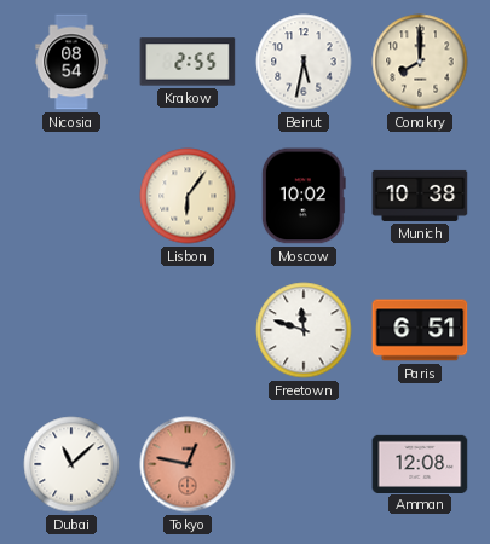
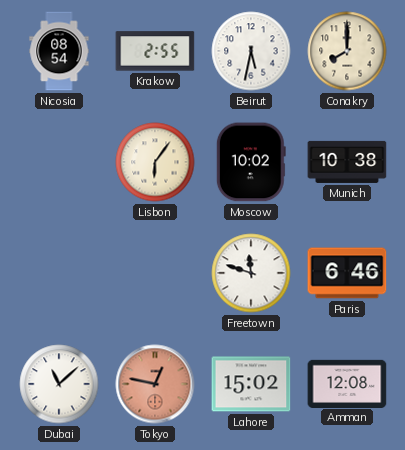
Paris: 6:51 -> 6:46
Lahore: none -> 15:02
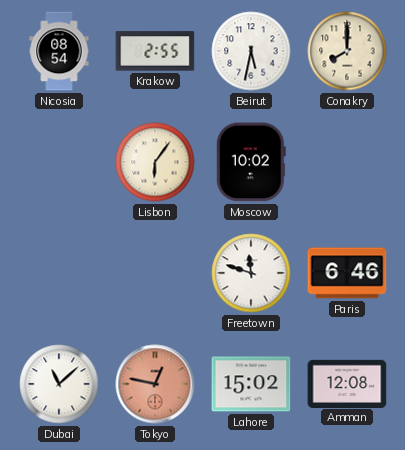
Munich: 10:38 -> none
